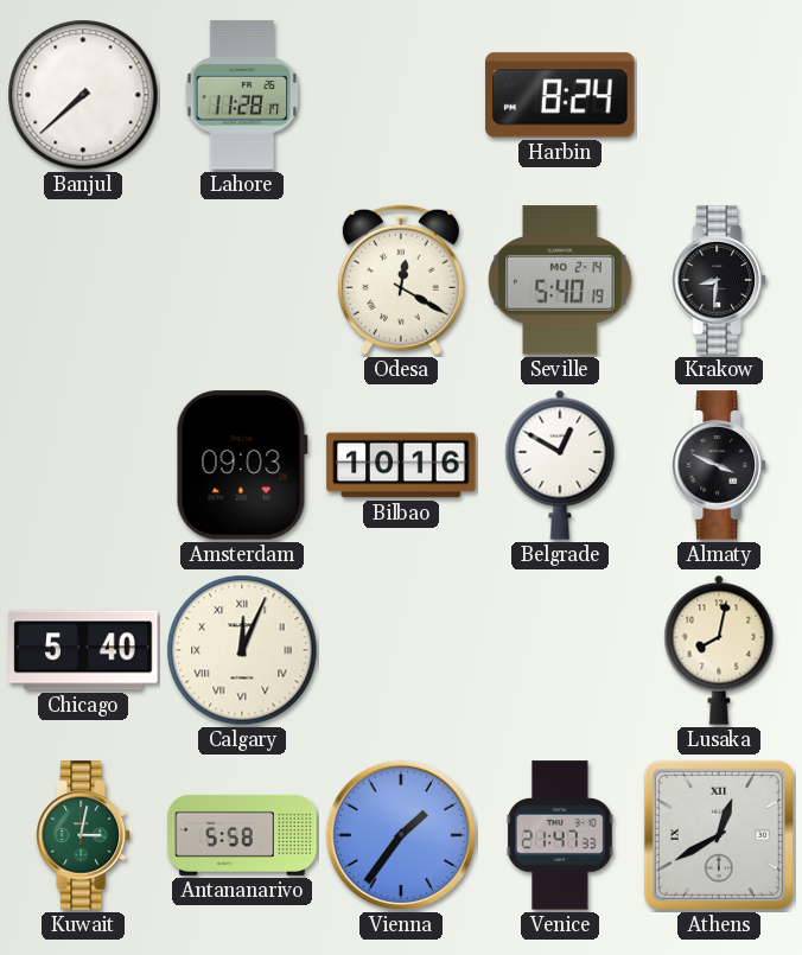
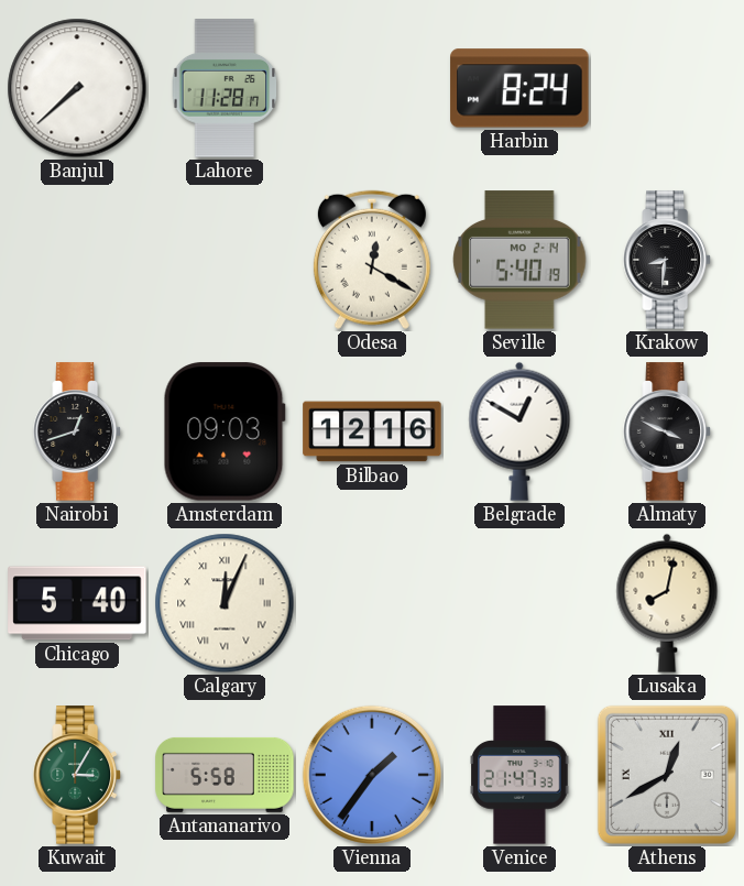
Nairobi: none -> 12:42
Bilbao: 10:16 -> 12:16
Kuwait: 3:02 -> 3:05
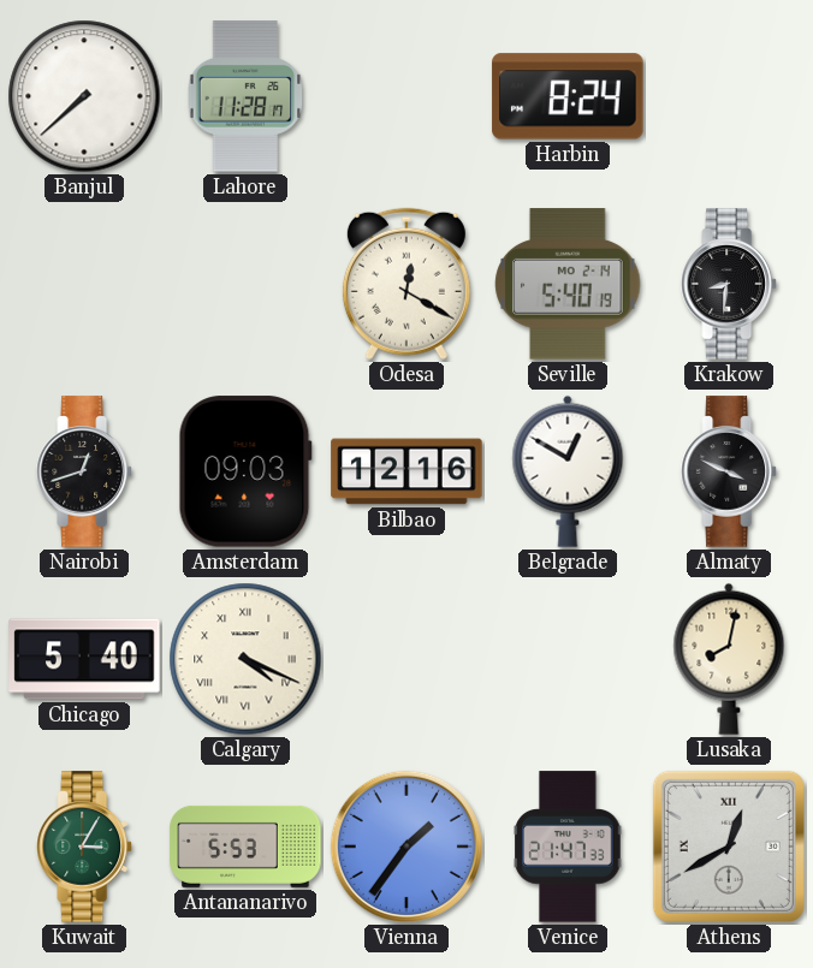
Calgary: 12:04 -> 4:19
Antananarivo: 5:58 -> 5:53
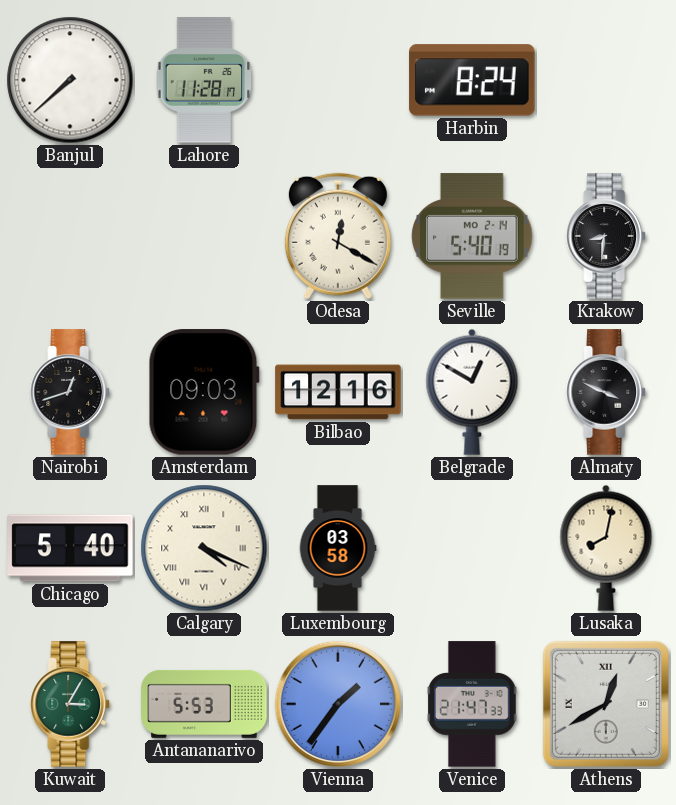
Luxembourg: none -> 03:58
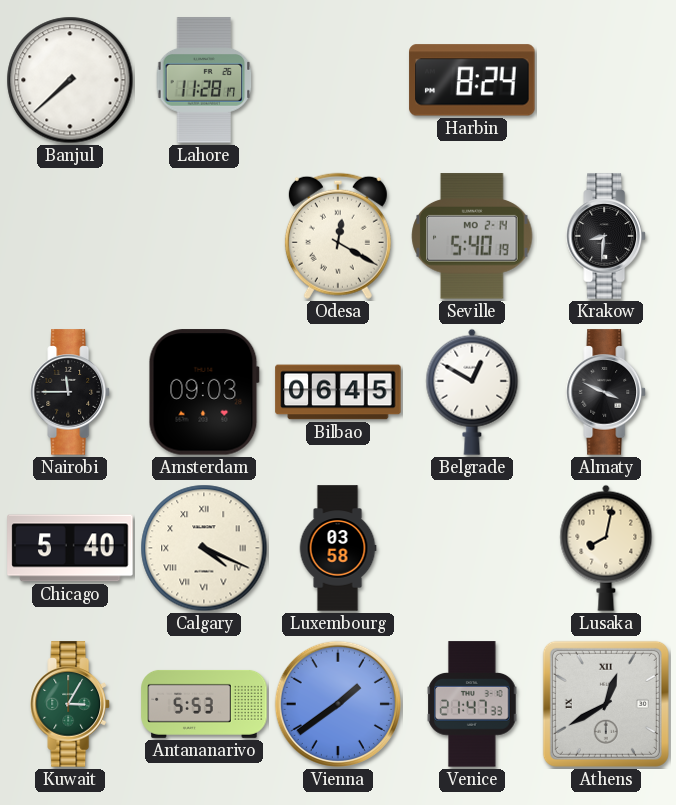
Nairobi: 12:42 -> 11:45
Bilbao: 12:16 -> 06:45
Vienna: 1:36 -> 1:39
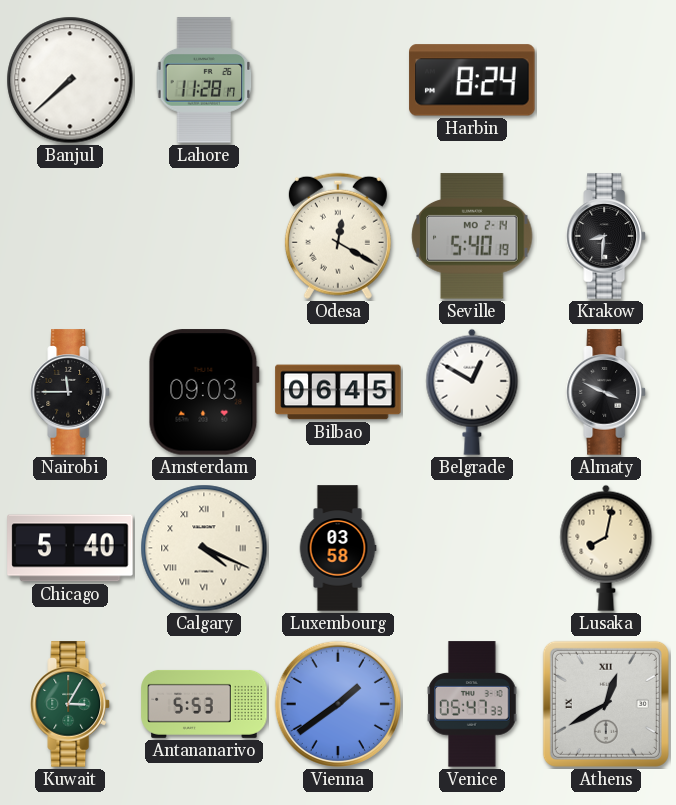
Venice: 21:47 -> 05:47
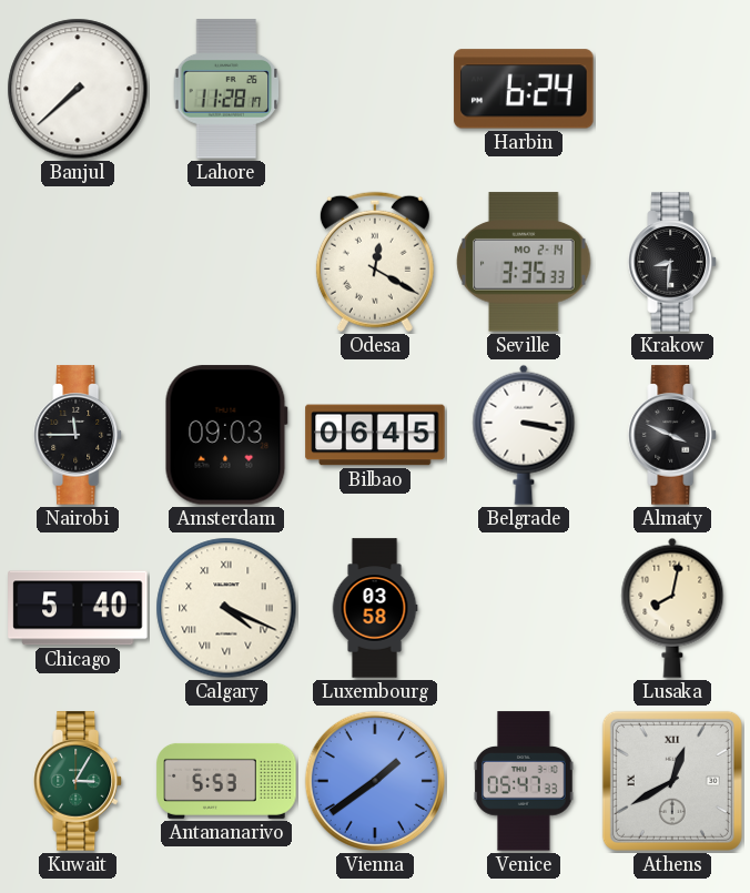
Harbin: 8:24 -> 6:24
Seville: 5:40 -> 3:35
Belgrade: 12:50 -> 3:17
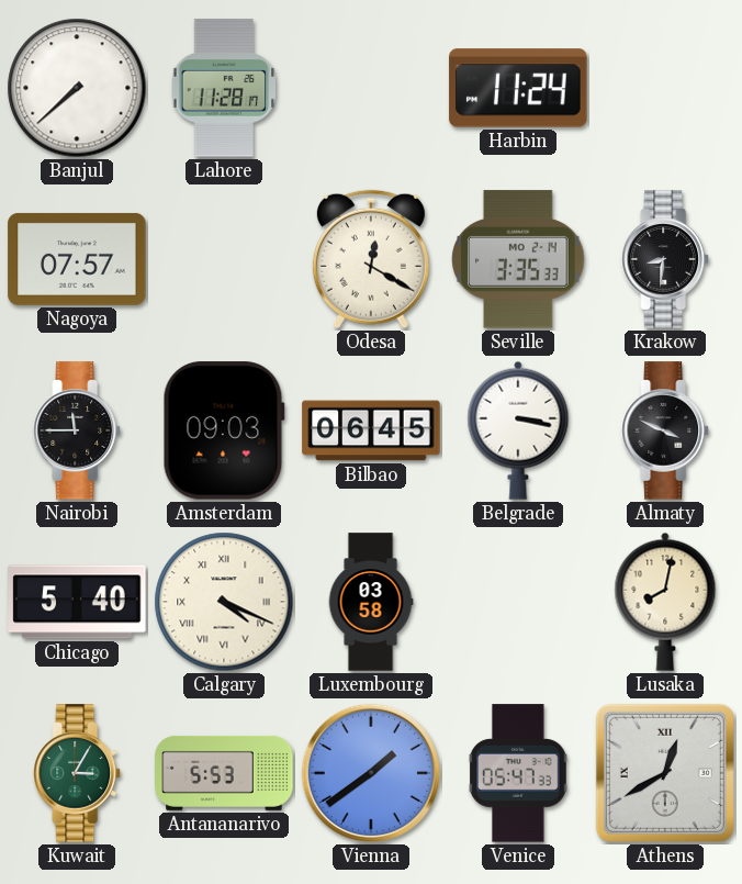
Harbin: 6:24 -> 11:24
Nagoya: none -> 07:57
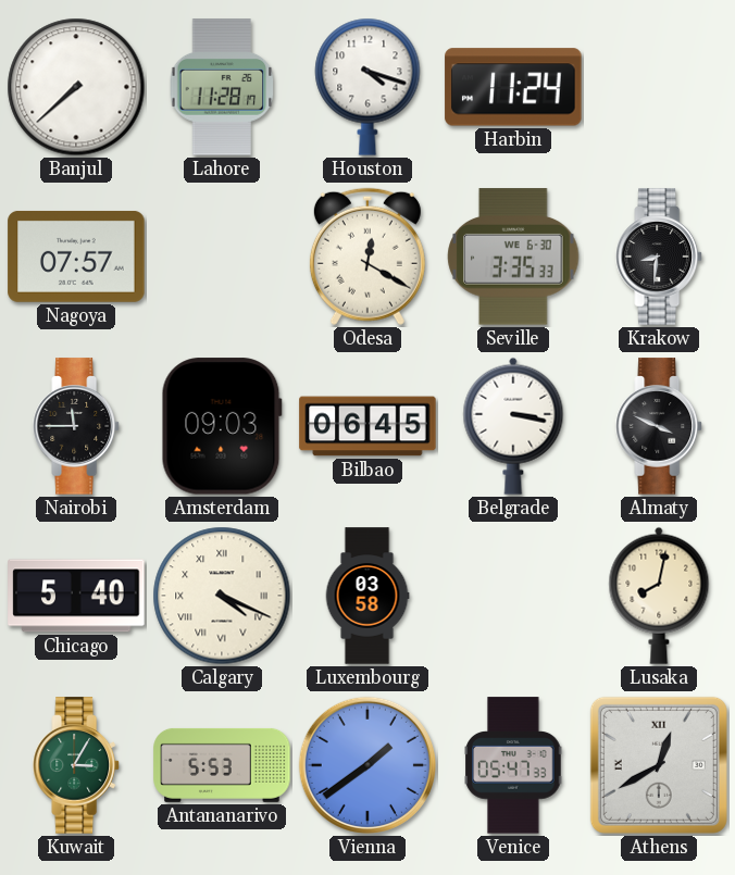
Houston: none -> 4:18
Seville date: MO 2-14 -> WE 6-30
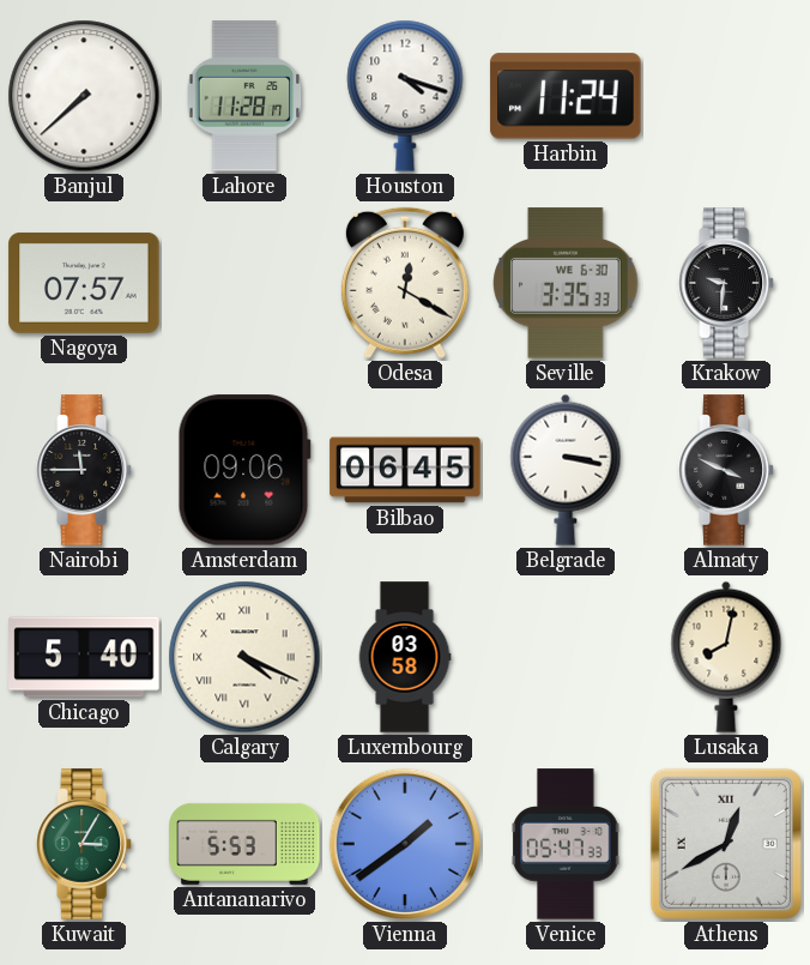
Krakow: 8:31 -> 9:31
Amsterdam: 09:03 -> 09:06
